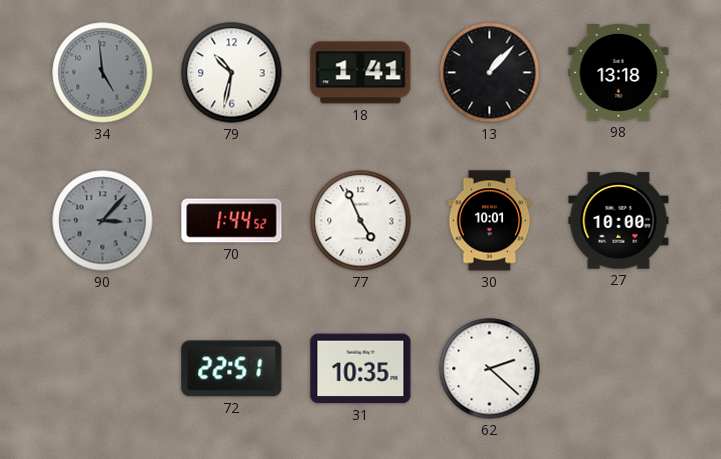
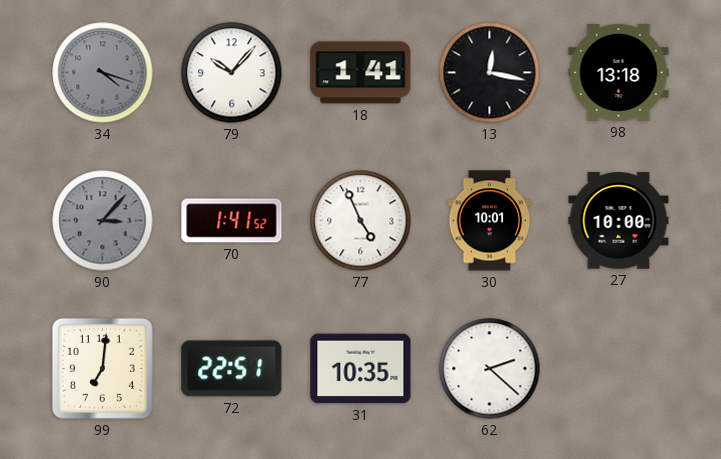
34: 4:59 -> 4:18
79: 10:32 -> 10:07
13: 1:07 -> 12:17
70: 1:44 -> 1:41
99: none -> 7:01
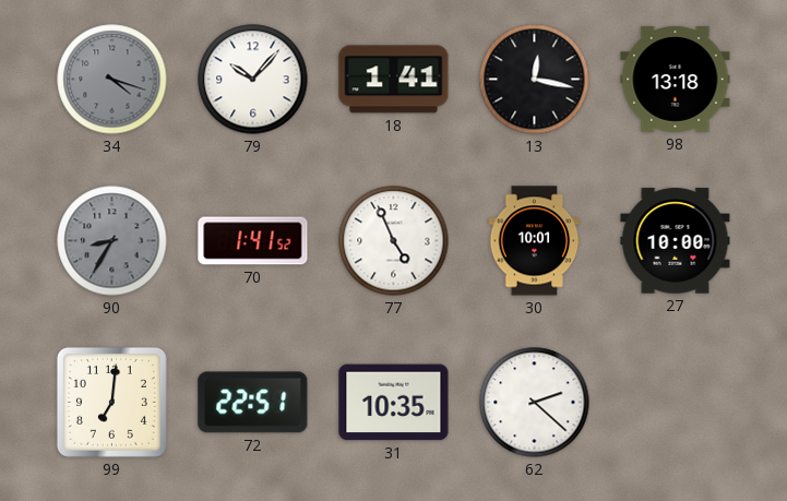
90: 3:07 -> 8:35
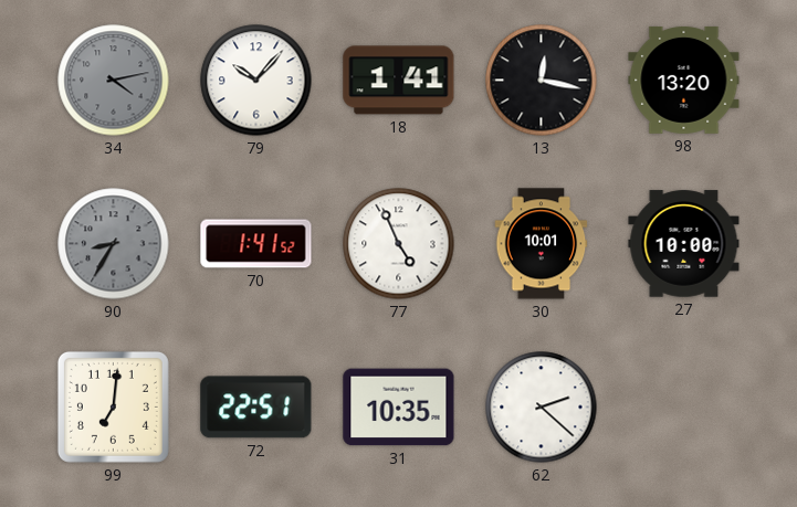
34: 4:18 -> 4:13
98: 13:18 -> 13:20
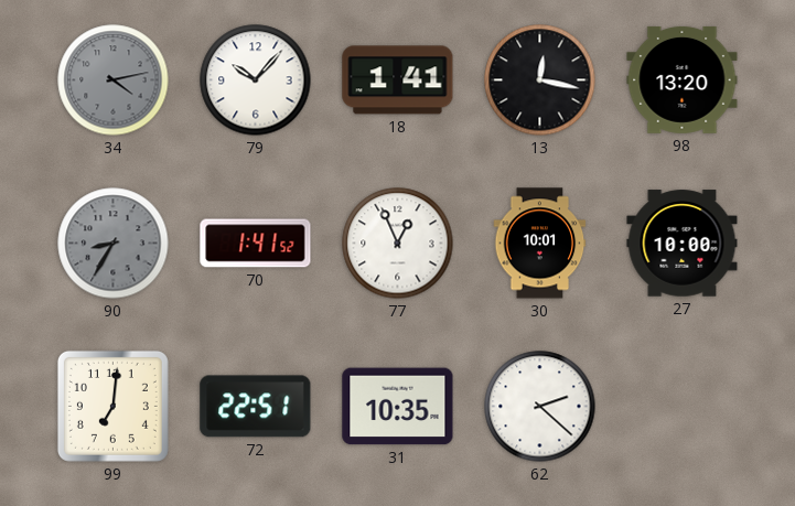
77: 4:56 -> 12:56
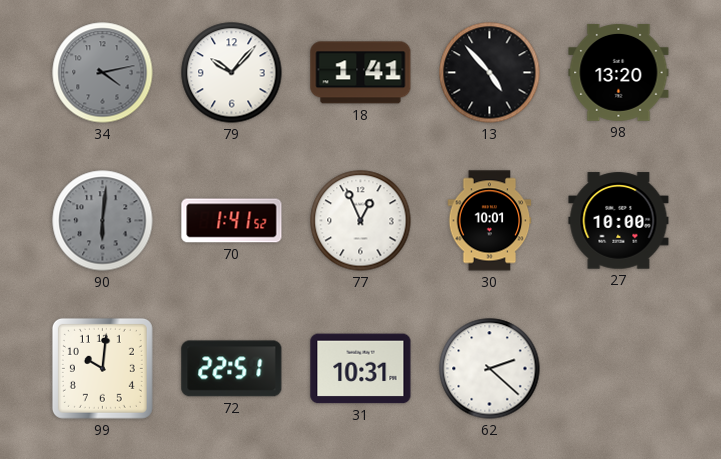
13: 12:17 -> 4:53
90: 8:35 -> 6:01
99: 7:01 -> 10:01
31: 10:35 -> 10:31
